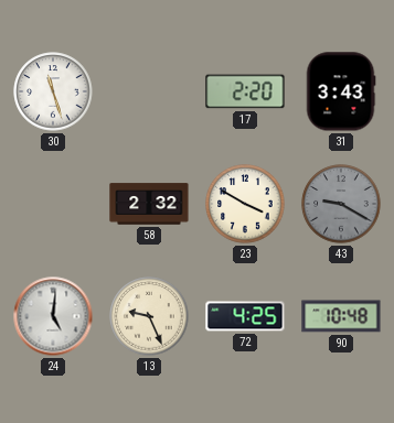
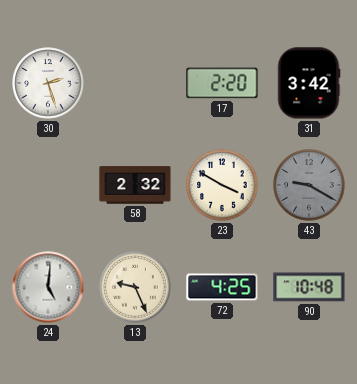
30: 11:27 -> 2:27
31: 3:43 -> 3:42
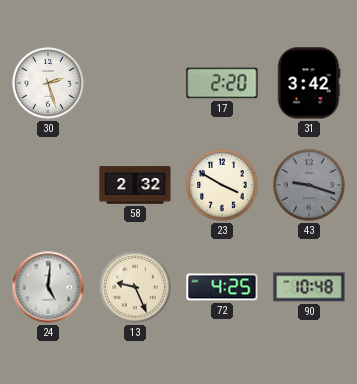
43: 9:20 -> 9:18
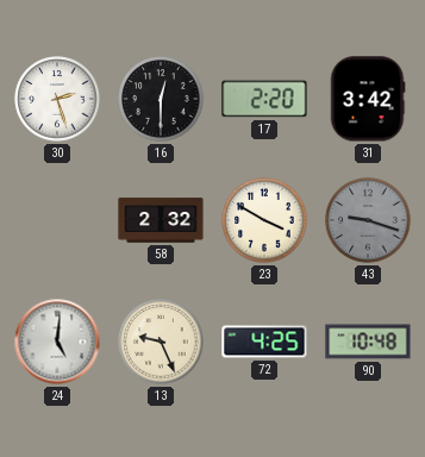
16: none -> 12:30
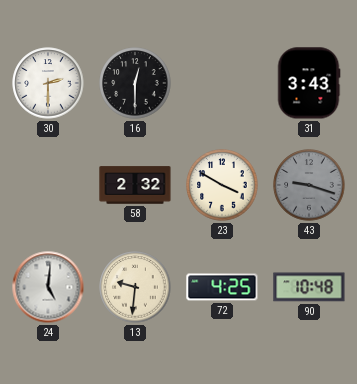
30: 2:27 -> 2:30
17: 2:20 -> none
31: 3:42 -> 3:43
13: 9:26 -> 9:31
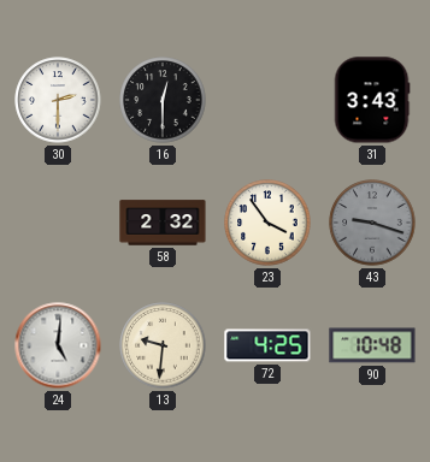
23: 3:50 -> 3:54
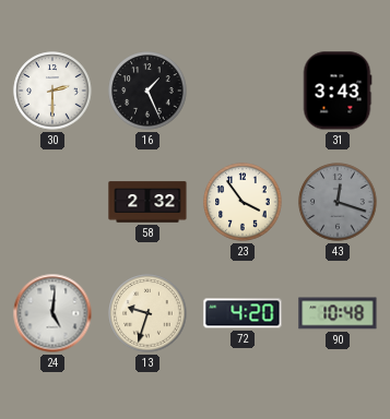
16: 12:30 -> 1:26
43: 9:18 -> 12:18
13: 9:31 -> 9:33
72: 4:25 -> 4:20
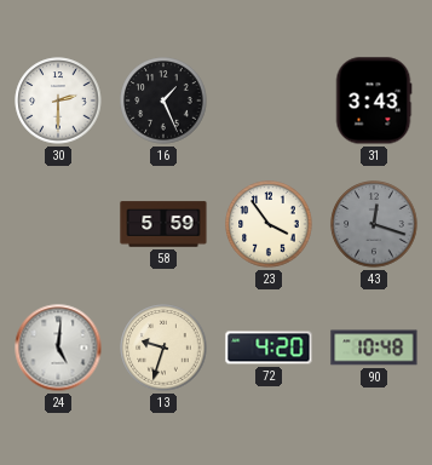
58: 2:32 -> 5:59
